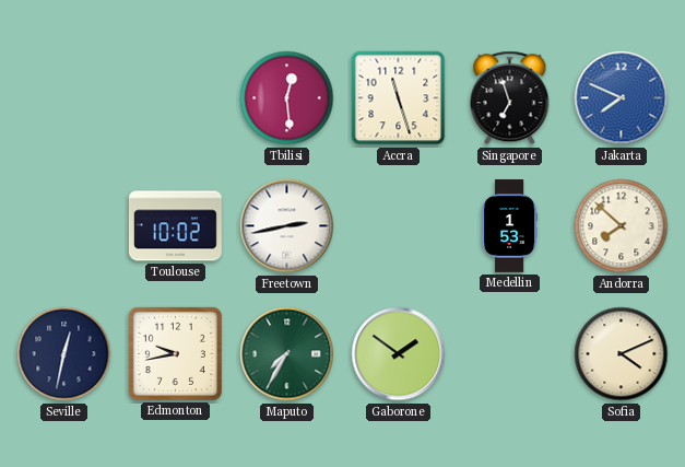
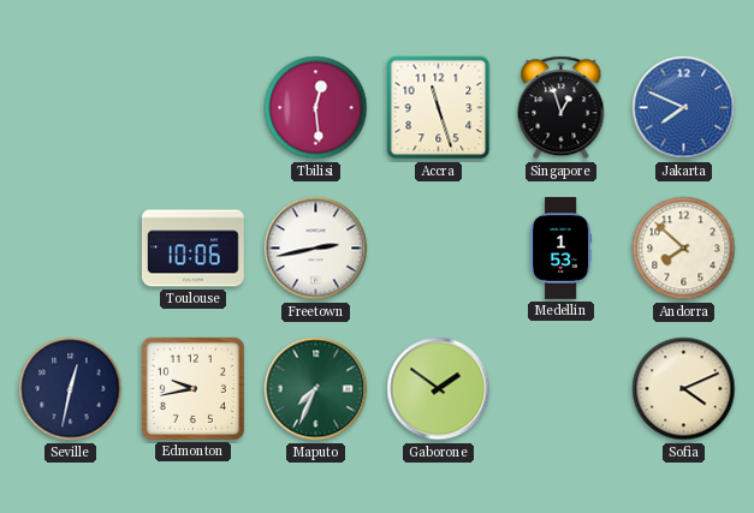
Singapore: 6:57 -> 12:57
Toulouse: 10:02 -> 10:06
Maputo: 7:35 -> 7:34
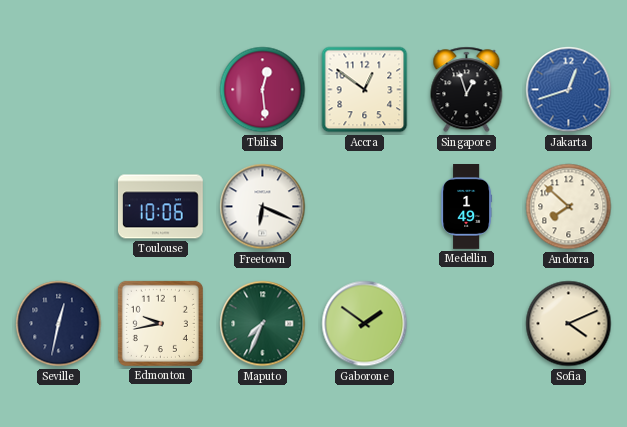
Accra: 11:27 -> 12:51
Jakarta: 7:49 -> 12:42
Freetown: 2:43 -> 6:19
Medellin: 1:53 -> 1:49
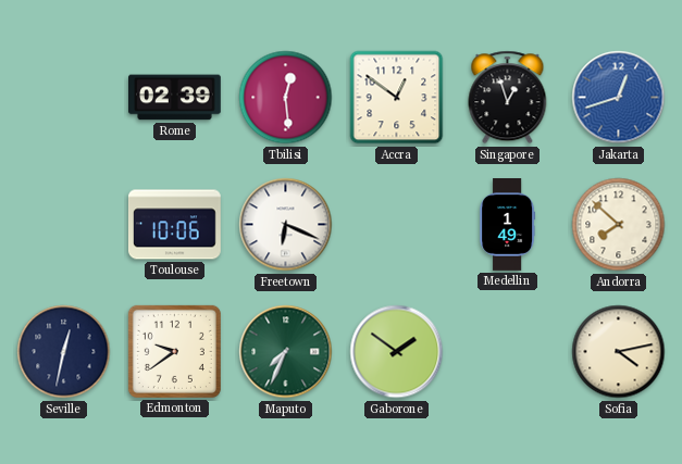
Rome: none -> 02:39
Edmonton: 9:43 -> 9:39
Sofia: 4:11 -> 4:13
